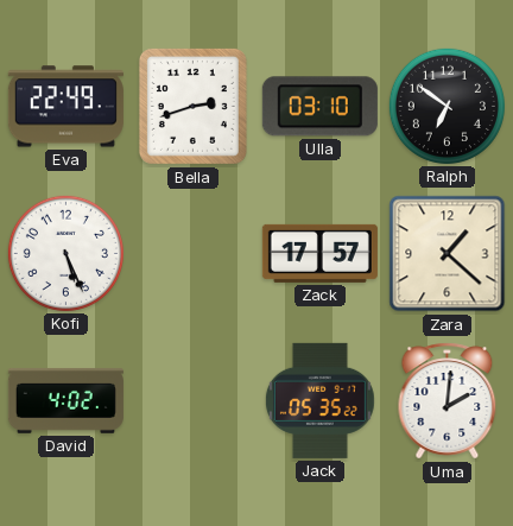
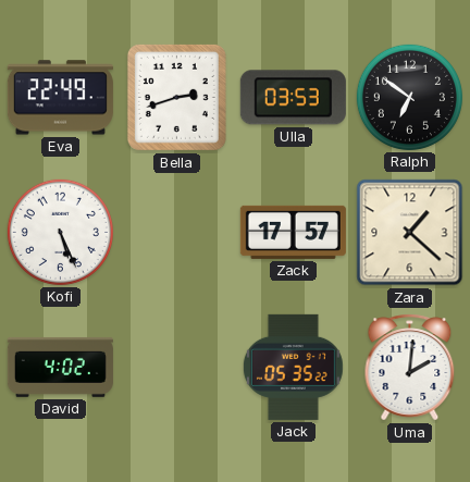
Ulla: 03:10 -> 03:53
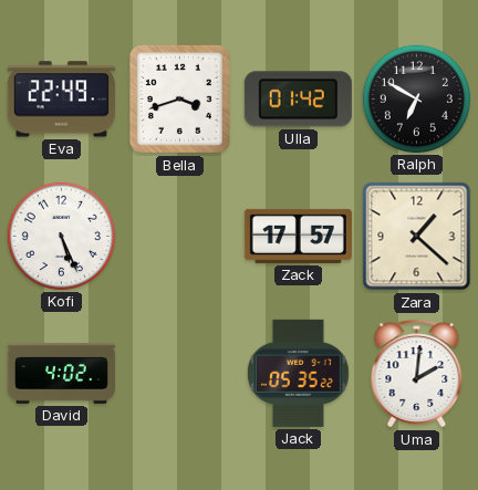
Bella: 2:42 -> 3:42
Ulla: 03:53 -> 01:42
Ralph: 6:51 -> 6:50
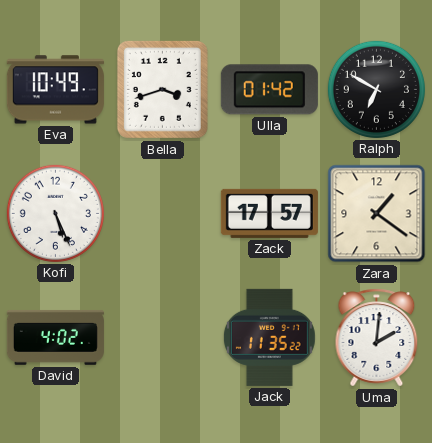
Eva: 22:49 -> 10:49
Zara: 1:22 -> 1:21
Jack: 05:35 -> 11:35
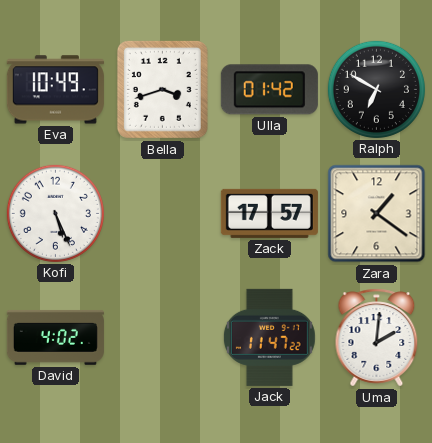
Jack: 11:35 -> 11:47
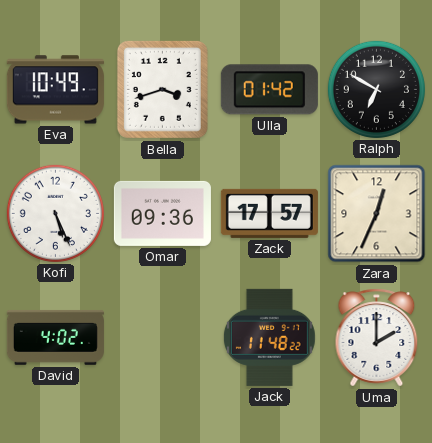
Omar: none -> 09:36
Zara: 1:21 -> 12:34
Jack: 11:47 -> 11:48
Uma: 2:01 -> 2:00
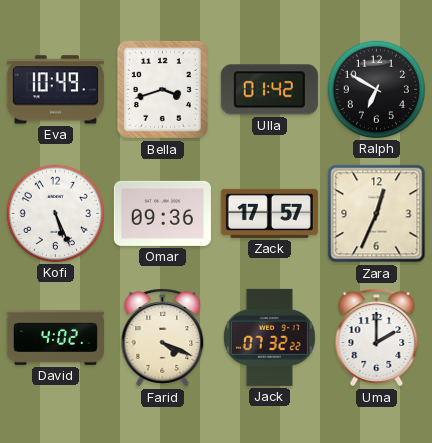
Farid: none -> 4:19
Jack: 11:48 -> 07:32
